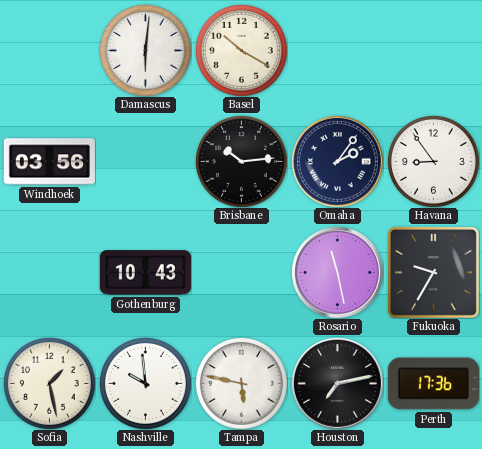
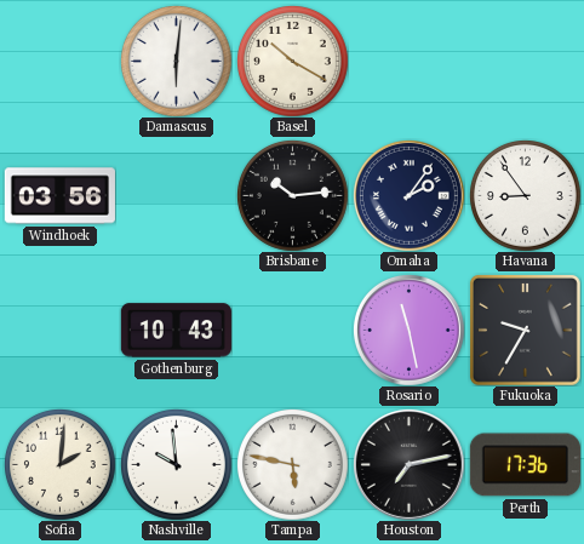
Sofia: 1:28 -> 2:01
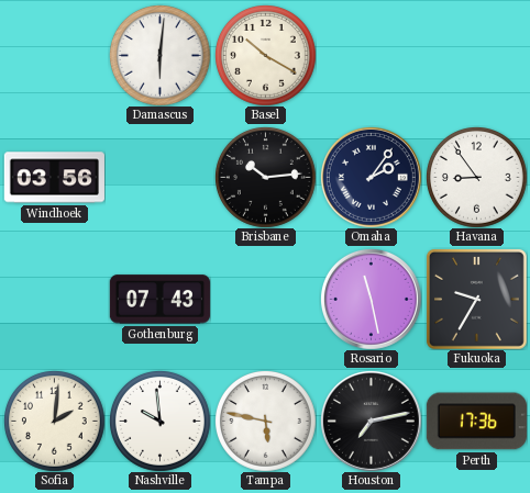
Gothenburg: 10:43 -> 07:43
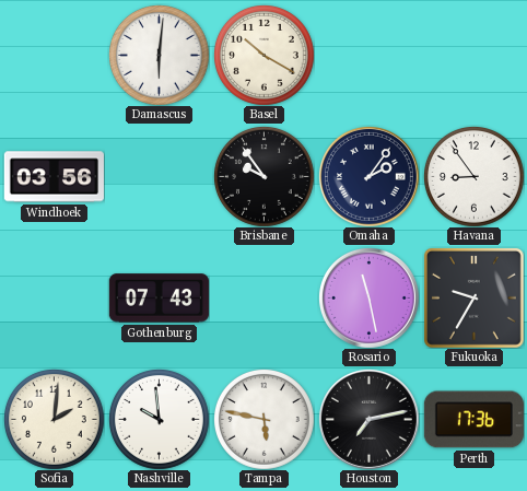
Brisbane: 10:14 -> 9:54
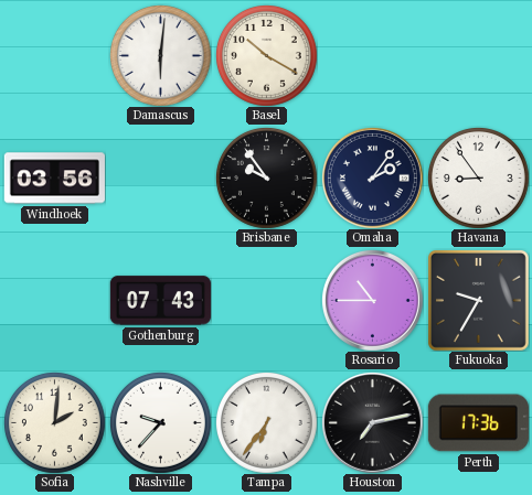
Rosario: 11:28 -> 10:45
Nashville: 9:59 -> 9:37
Tampa: 5:47 -> 6:36
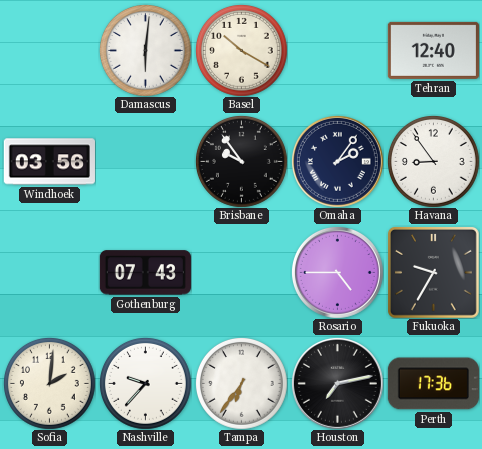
Tehran: none -> 12:40
Rosario: 10:45 -> 4:45
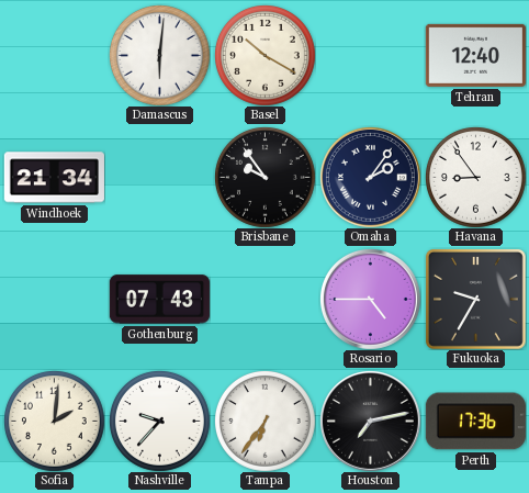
Windhoek: 03:56 -> 21:34
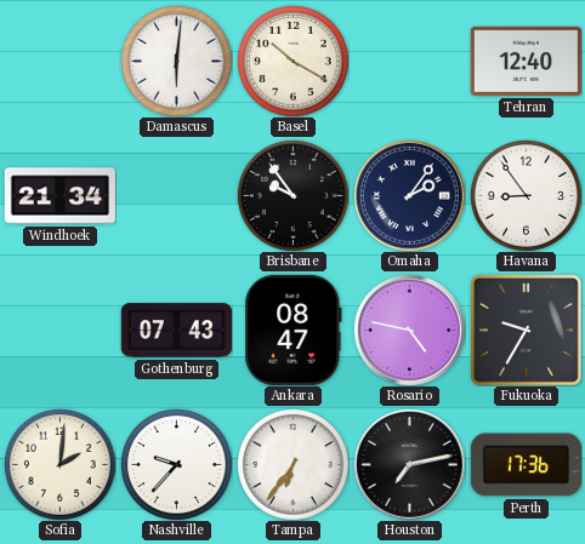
Ankara: none -> 08:47
Rosario: 4:45 -> 4:47
